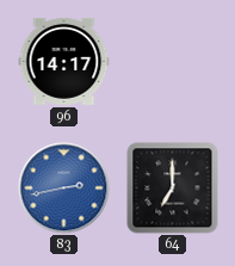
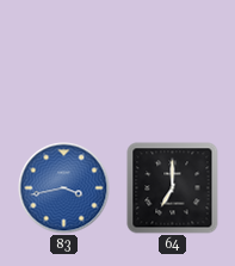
96: 14:17 -> none
83: 2:43 -> 3:43
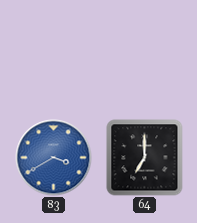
83: 3:43 -> 3:40
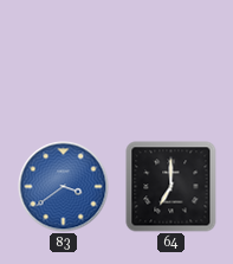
83: 3:40 -> 3:39
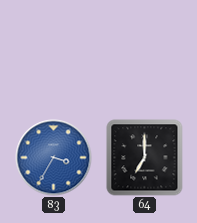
83: 3:39 -> 3:35
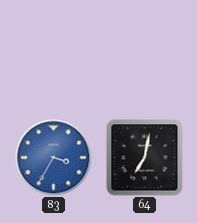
64: 7:00 -> 7:02
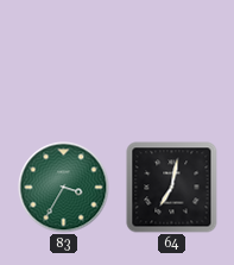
83 dial: blue -> green
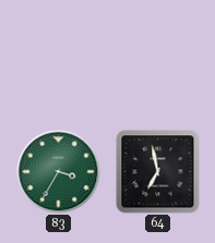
64: 7:02 -> 6:58
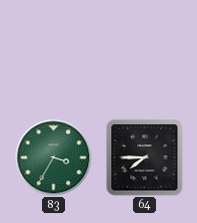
64: 6:58 -> 7:45
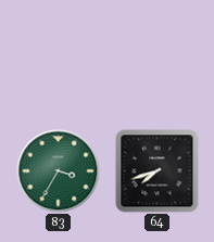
64: 7:45 -> 7:42
